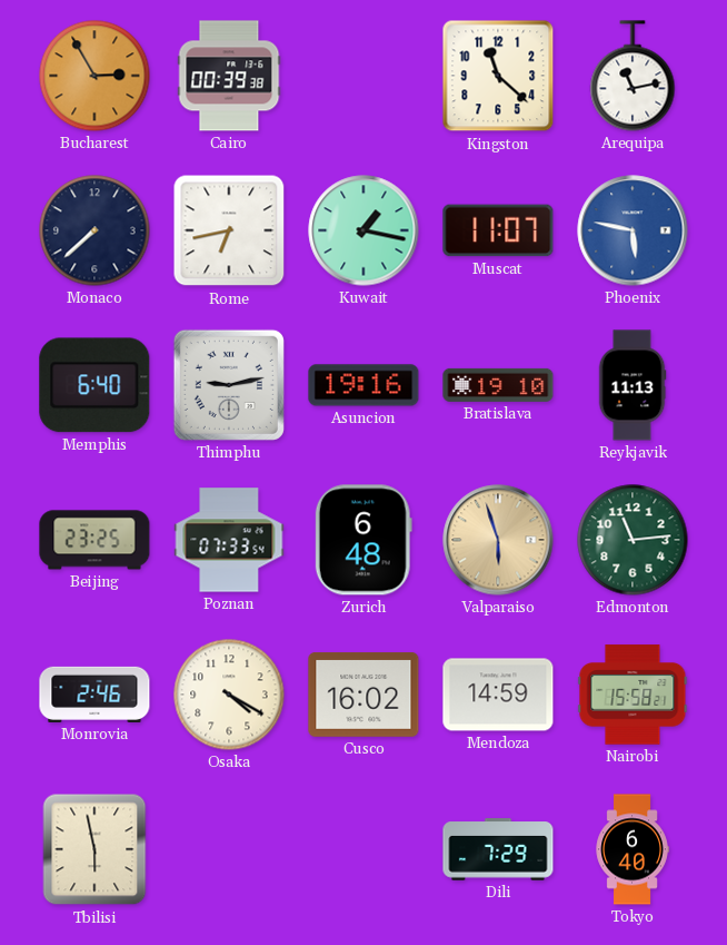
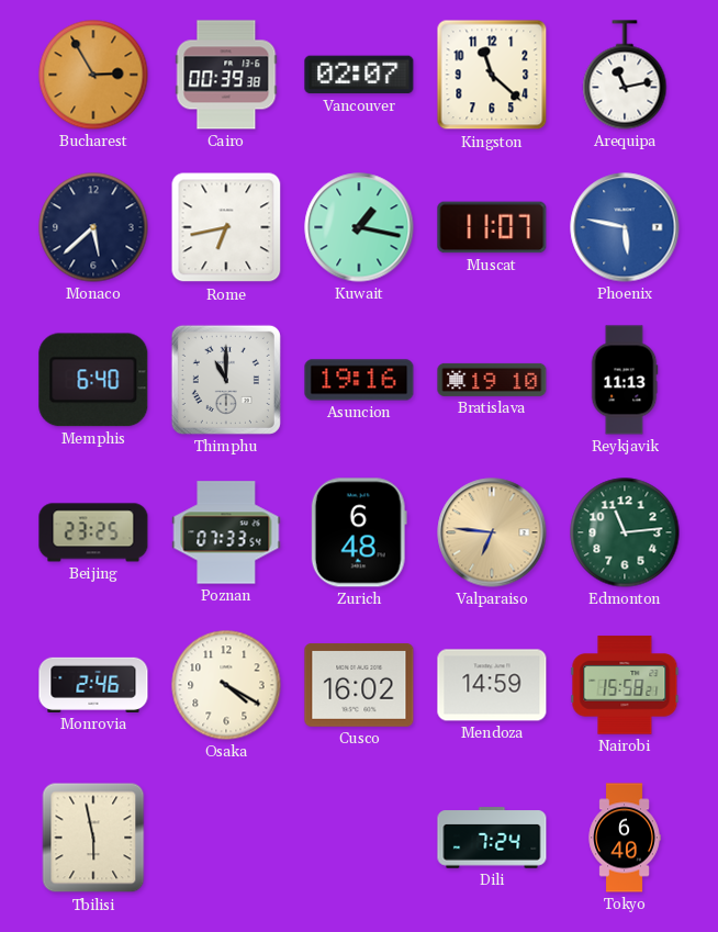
Vancouver: none -> 02:07
Monaco: 7:38 -> 5:38
Thimphu: 9:13 -> 11:00
Valparaiso: 5:57 -> 6:46
Dili: 7:29 -> 7:24
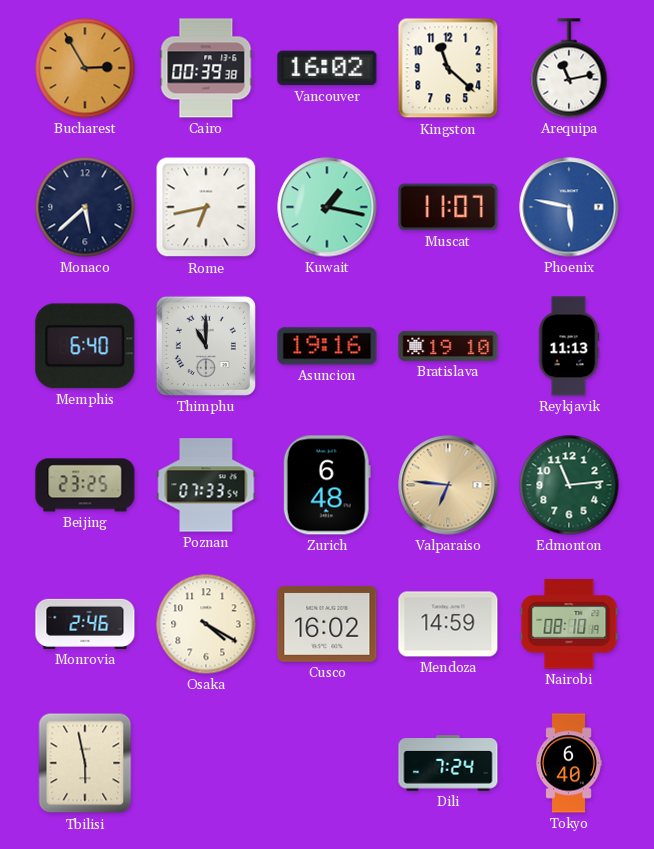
Vancouver: 02:07 -> 16:02
Nairobi: 15:58 -> 08:10
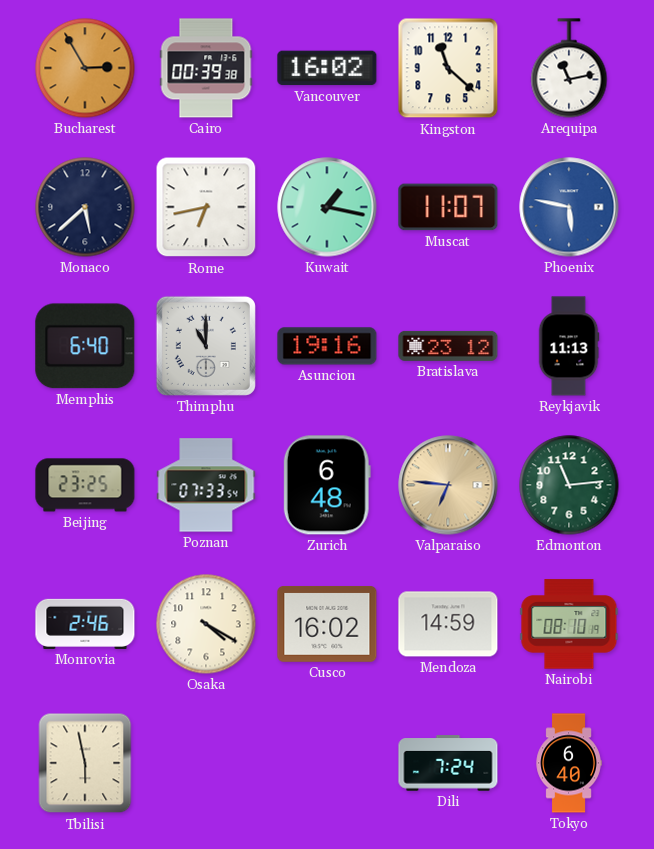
Bratislava: 19:10 -> 23:12
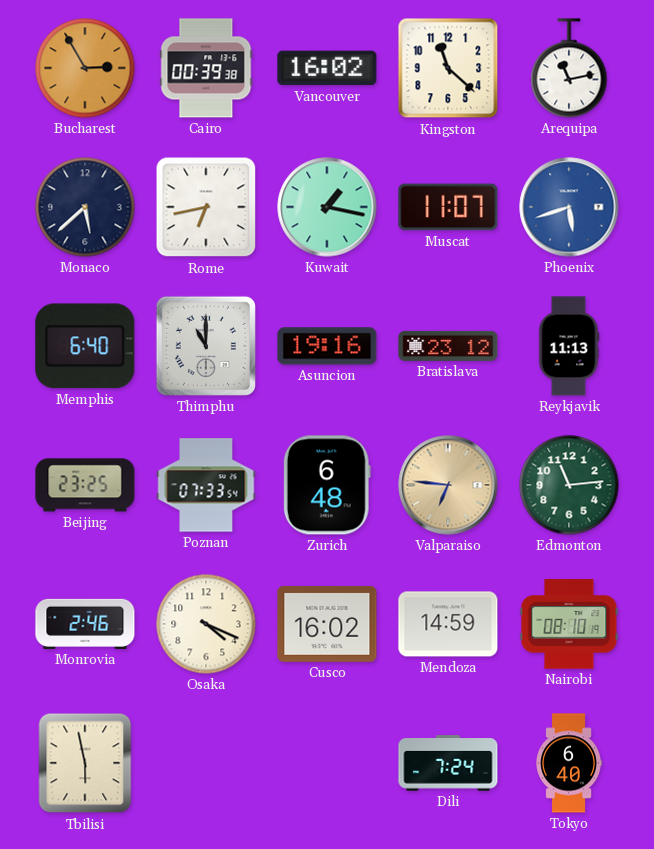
Phoenix: 5:47 -> 5:42
Osaka: 4:20 -> 4:19
